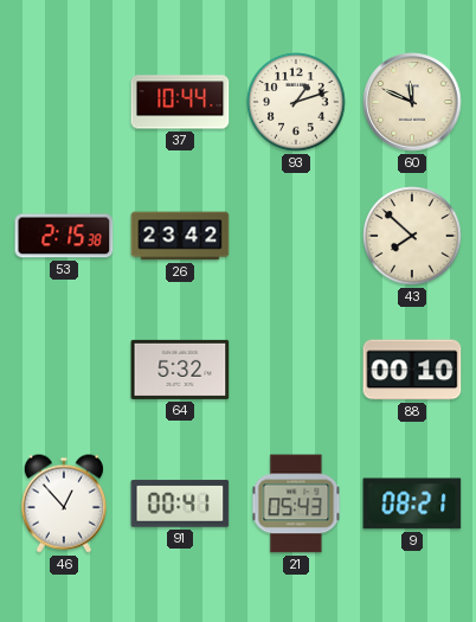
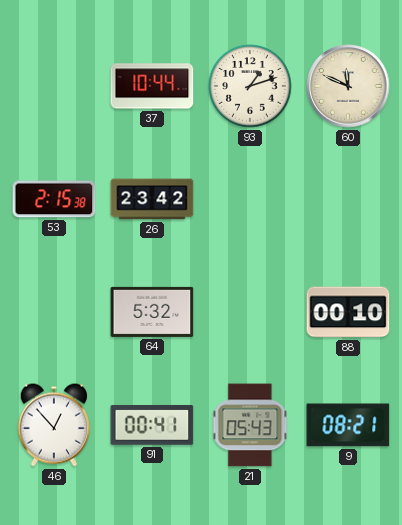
43: 7:52 -> none
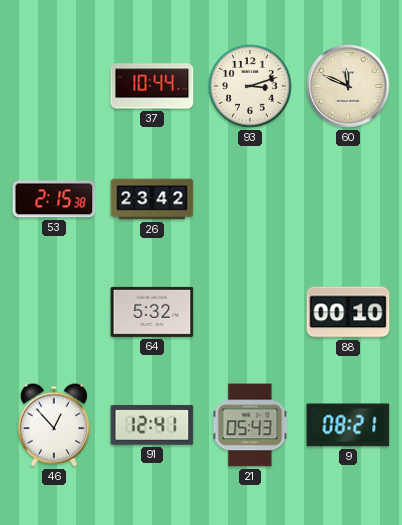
93: 1:12 -> 3:12
91: 00:41 -> 12:41
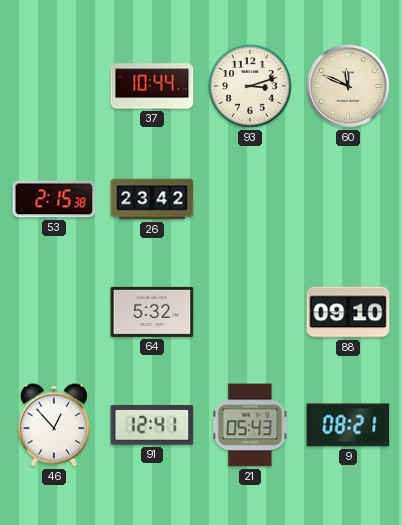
88: 00:10 -> 09:10
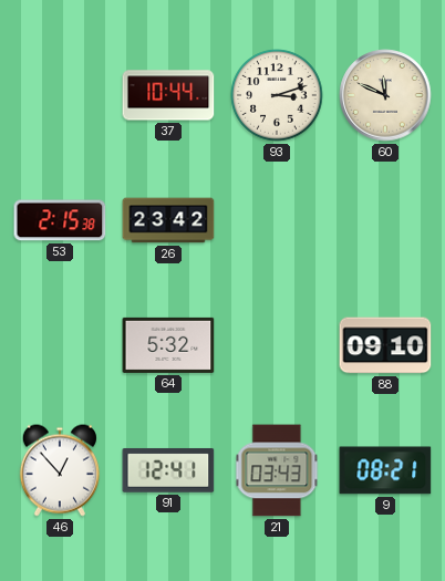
21: 05:43 -> 03:43
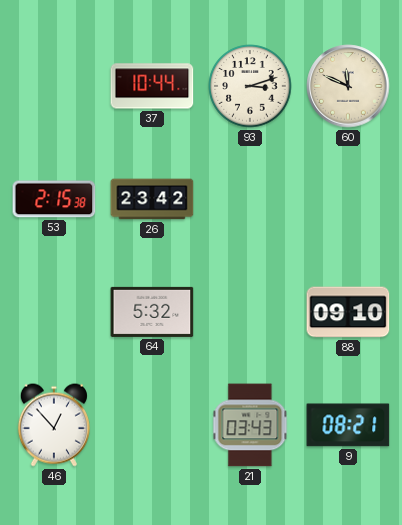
91: 12:41 -> none
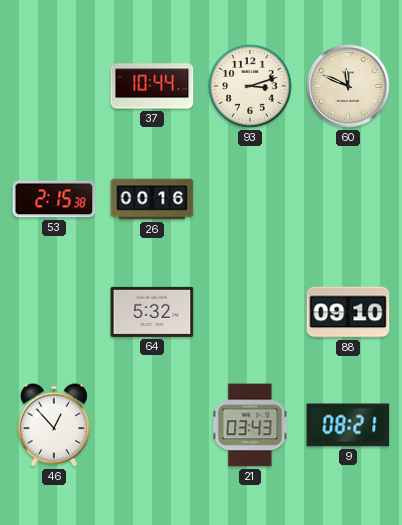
26: 23:42 -> 00:16
